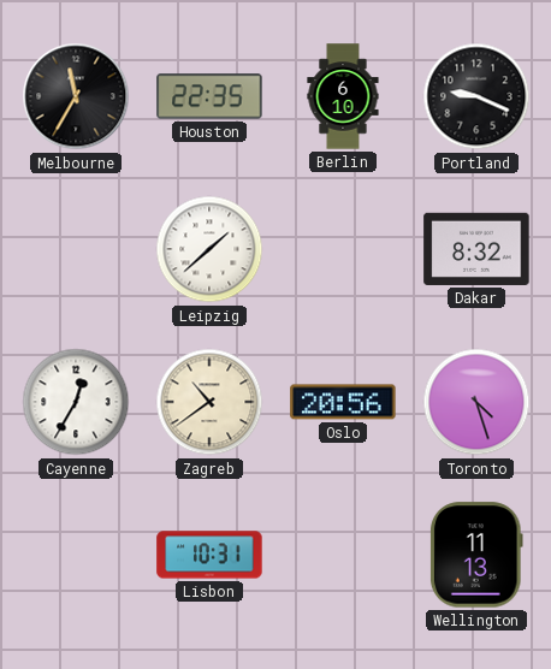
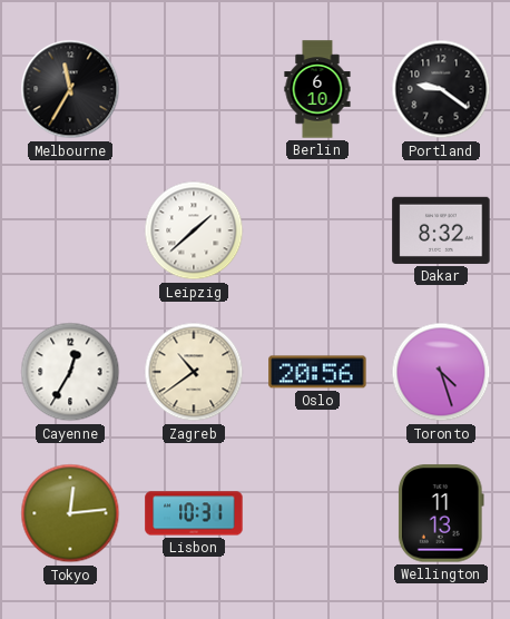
Houston: 22:35 -> none
Portland: 9:19 -> 9:21
Tokyo: none -> 12:14
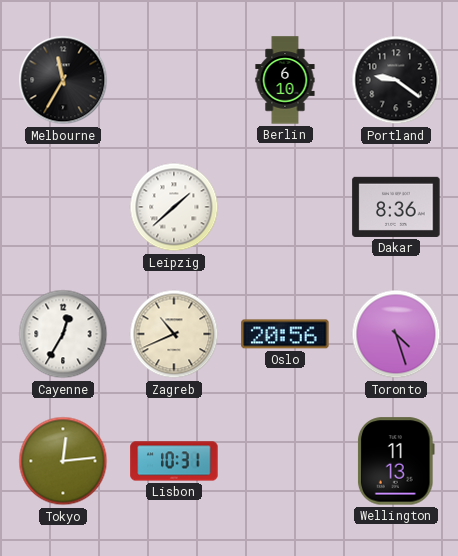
Dakar: 8:32 -> 8:36
Zagreb: 10:39 -> 10:41
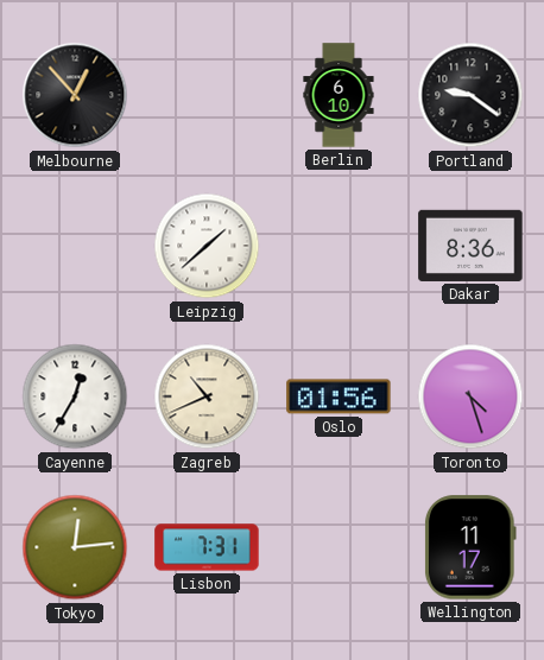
Melbourne: 11:35 -> 12:53
Oslo: 20:56 -> 01:56
Lisbon: 10:31 -> 7:31
Wellington: 11:13 -> 11:17
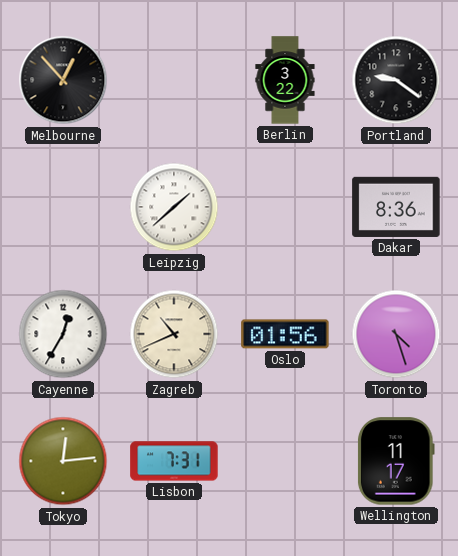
Berlin: 6:10 -> 3:22
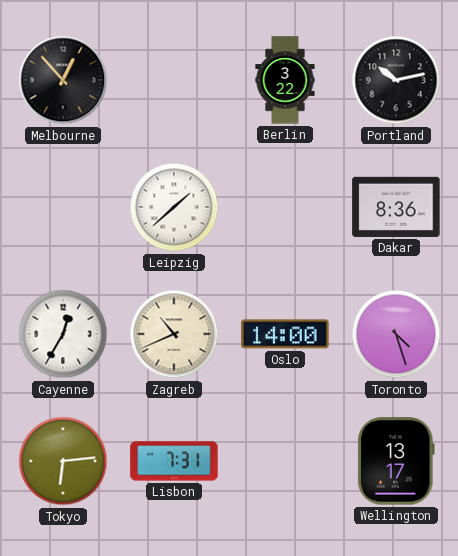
Portland: 9:21 -> 10:13
Oslo: 01:56 -> 14:00
Tokyo: 12:14 -> 6:14
Wellington: 11:17 -> 13:17
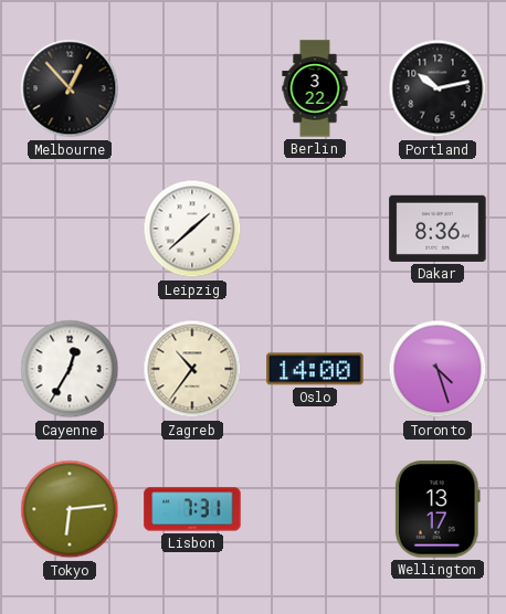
Zagreb: 10:41 -> 10:36
